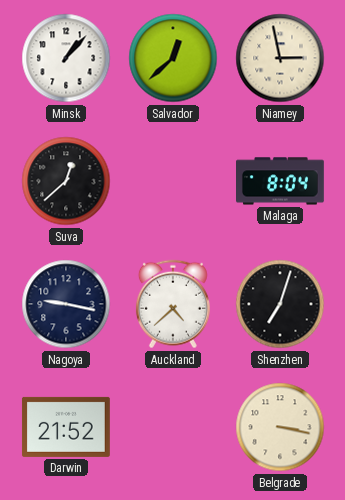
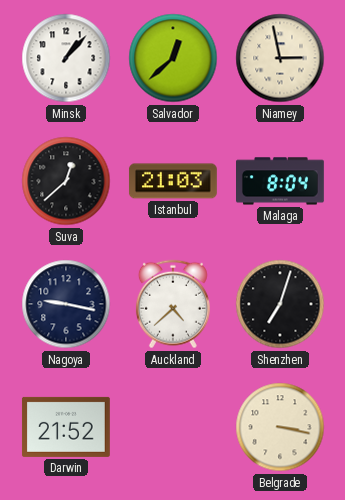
Istanbul: none -> 21:03
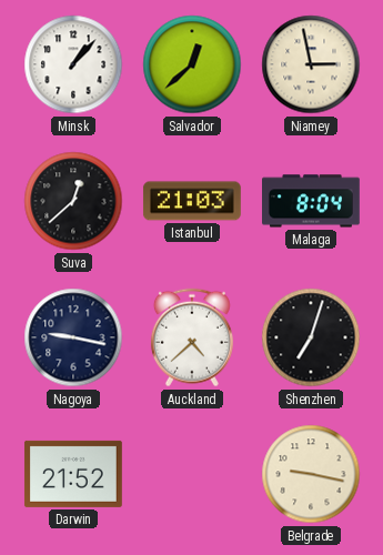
Belgrade: 3:17 -> 9:17
